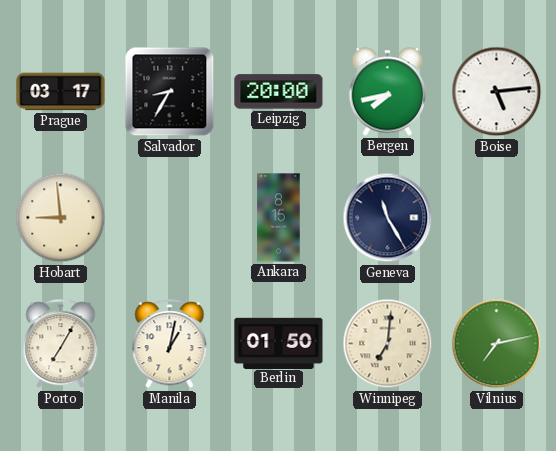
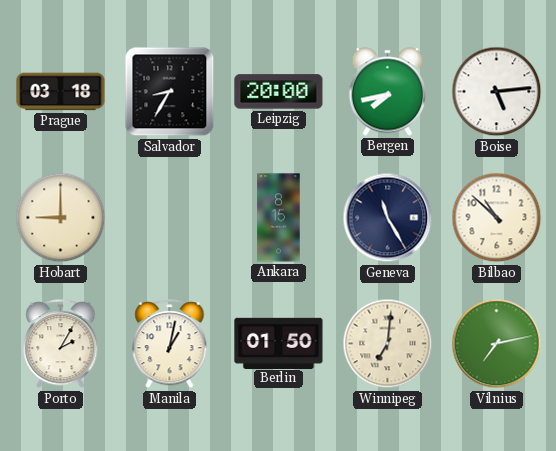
Prague: 03:17 -> 03:18
Hobart: 8:59 -> 9:00
Bilbao: none -> 10:52
Porto: 7:05 -> 2:05
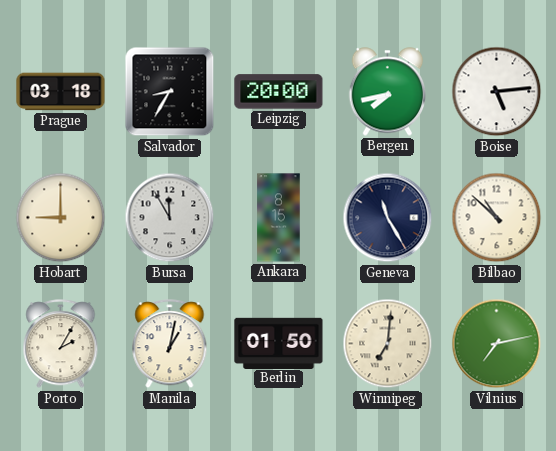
Bursa: none -> 11:55
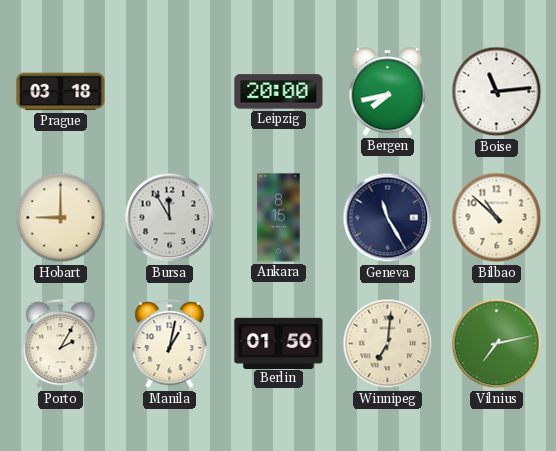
Salvador: 8:35 -> none
Boise: 5:14 -> 11:14
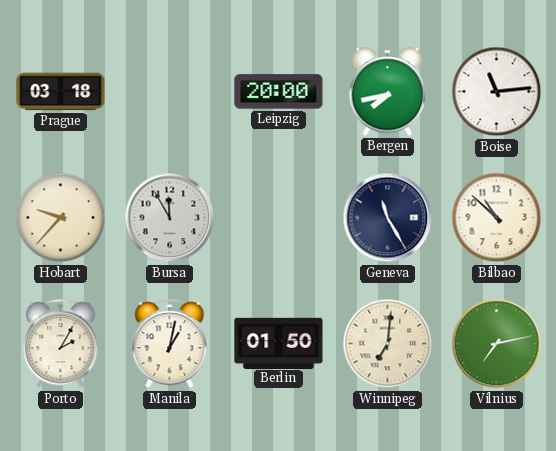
Hobart: 9:00 -> 9:37
Ankara: 8:15 -> none
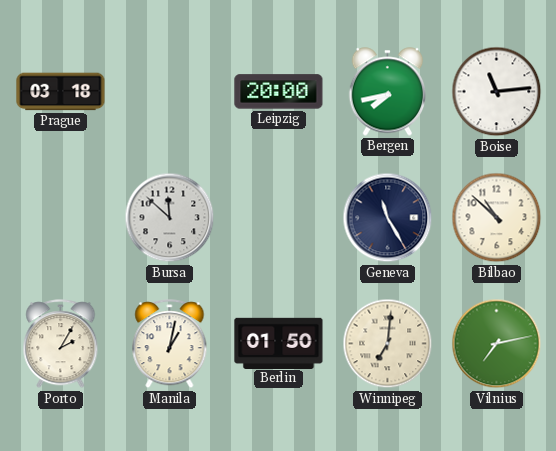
Hobart: 9:37 -> none
Bursa: 11:55 -> 11:52
